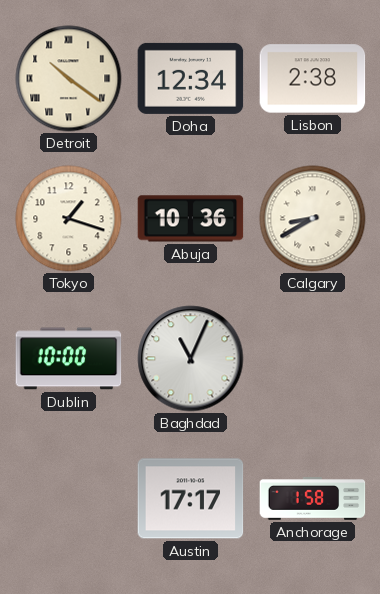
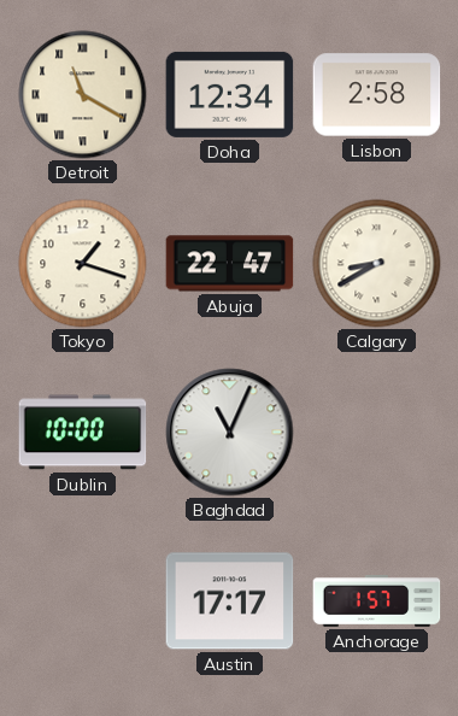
Detroit: 10:21 -> 11:20
Lisbon: 2:38 -> 2:58
Abuja: 10:36 -> 22:47
Anchorage: 1:58 -> 1:57
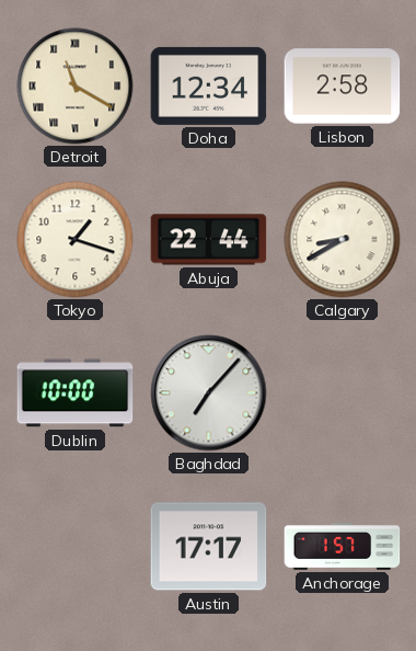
Abuja: 22:47 -> 22:44
Baghdad: 11:04 -> 7:07
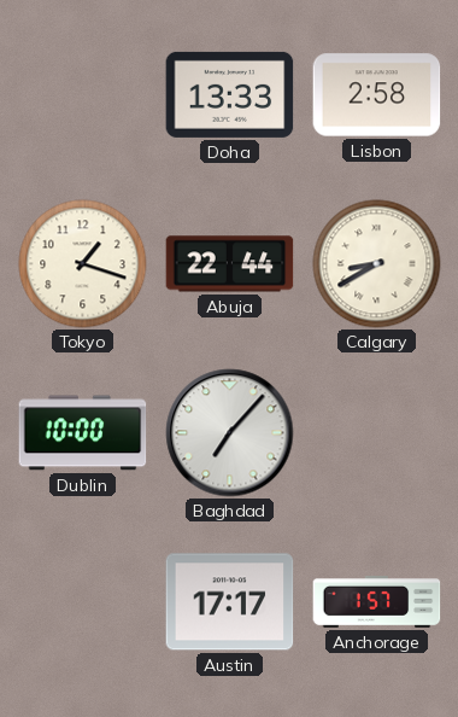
Detroit: 11:20 -> none
Doha: 12:34 -> 13:33
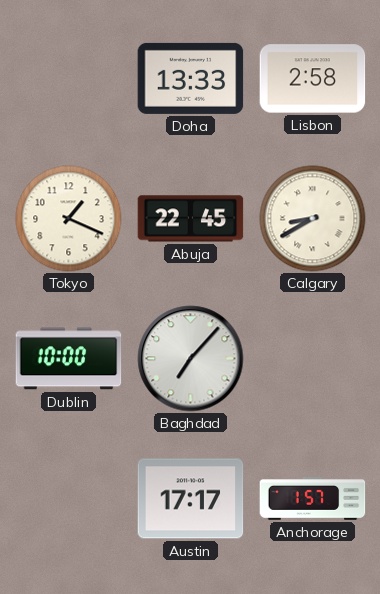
Tokyo: 1:18 -> 1:19
Abuja: 22:44 -> 22:45
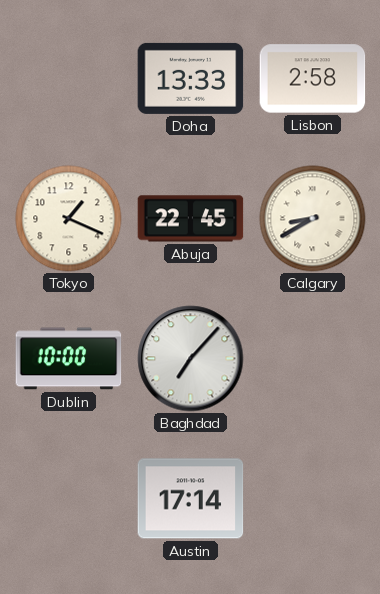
Austin: 17:17 -> 17:14
Anchorage: 1:57 -> none
